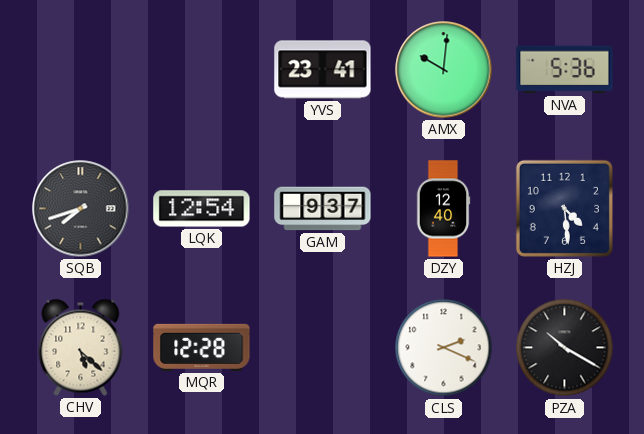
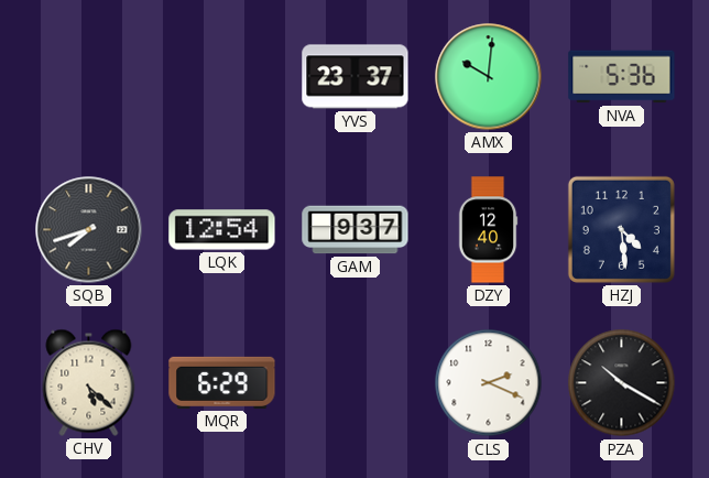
YVS: 23:41 -> 23:37
MQR: 12:28 -> 6:29
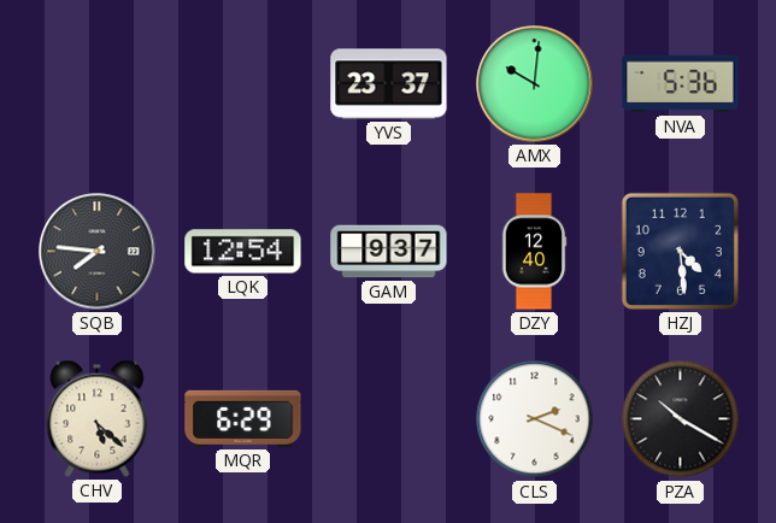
SQB: 7:42 -> 7:46
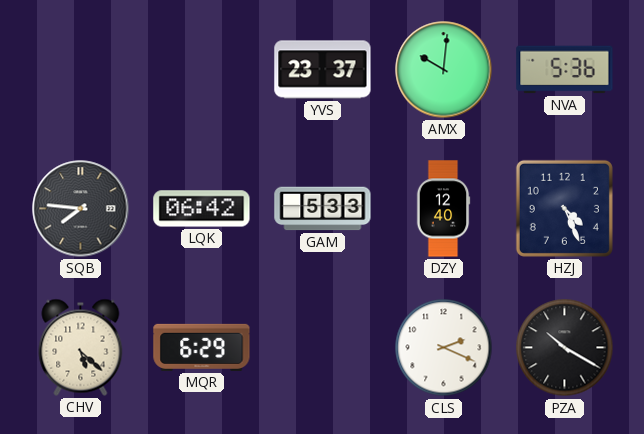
LQK: 12:54 -> 06:42
GAM: 9:37 -> 5:33
HZJ: 4:29 -> 4:26
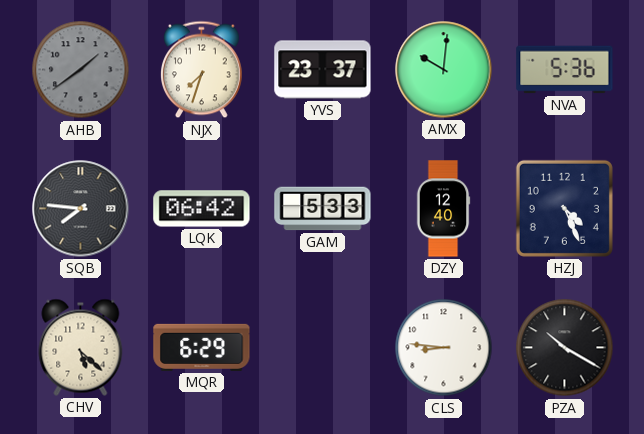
AHB: none -> 1:39
NJX: none -> 7:33
CLS: 2:19 -> 8:46
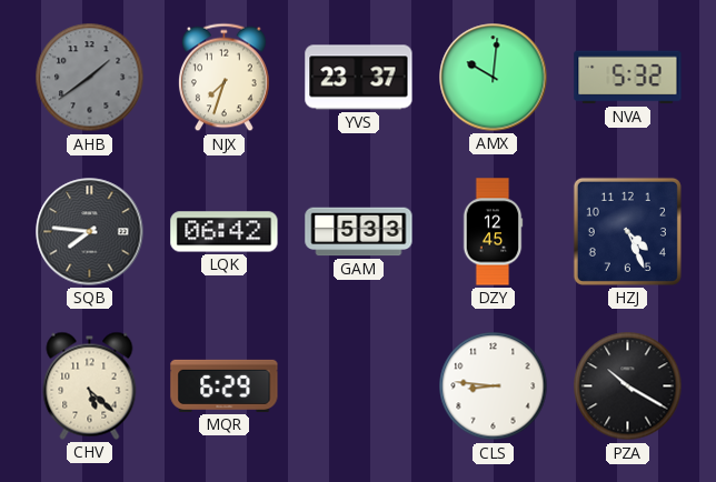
NVA: 5:36 -> 5:32
DZY: 12:40 -> 12:45
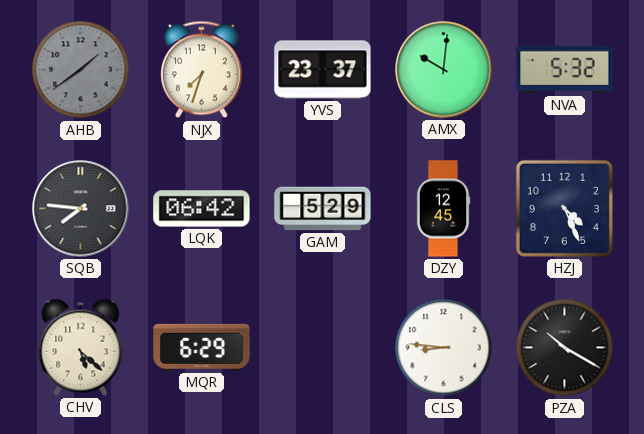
GAM: 5:33 -> 5:29
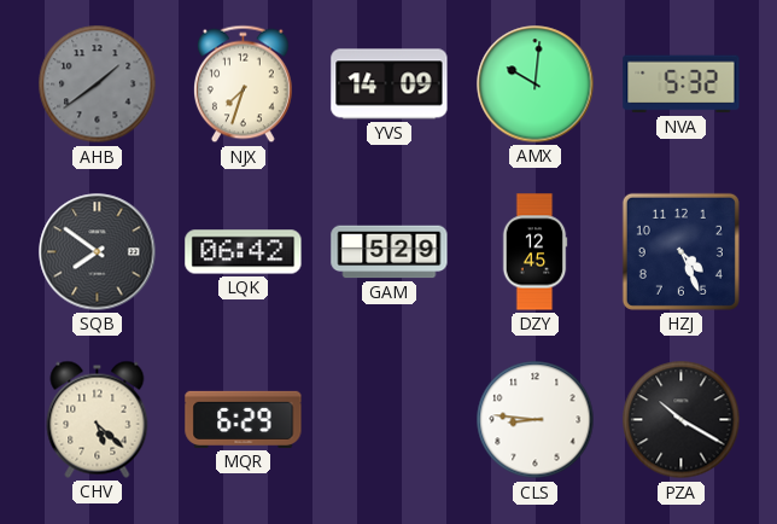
YVS: 23:37 -> 14:09
SQB: 7:46 -> 7:51
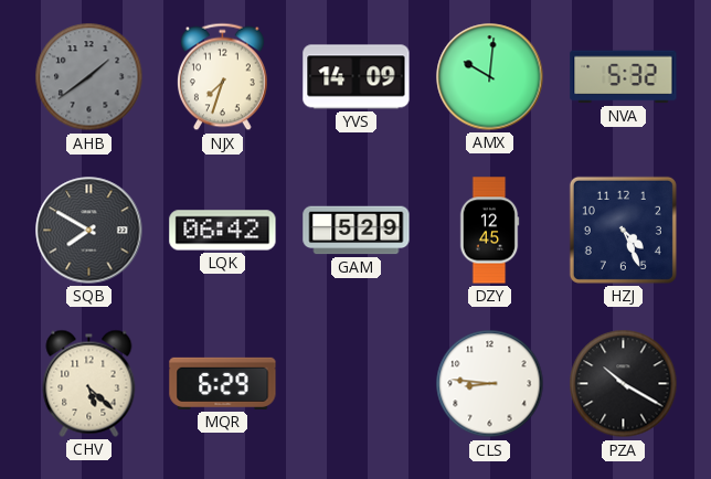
SQB: 7:51 -> 7:50
